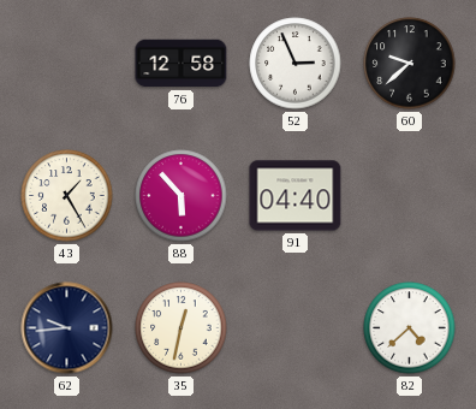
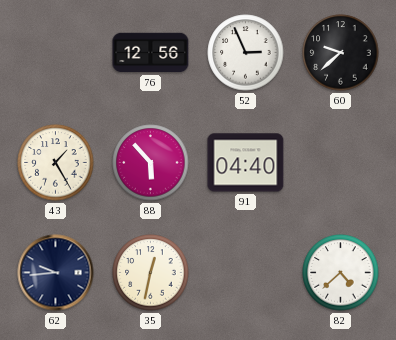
76: 12:58 -> 12:56
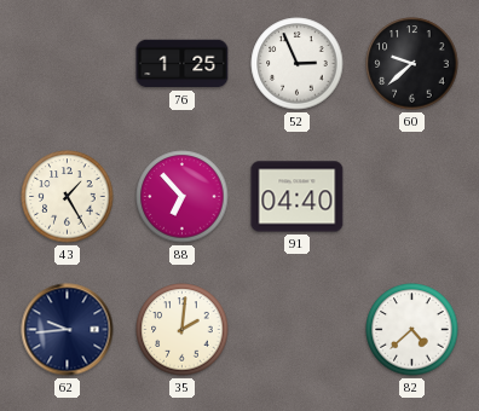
76: 12:56 -> 1:25
88: 5:53 -> 6:53
35: 12:32 -> 2:01
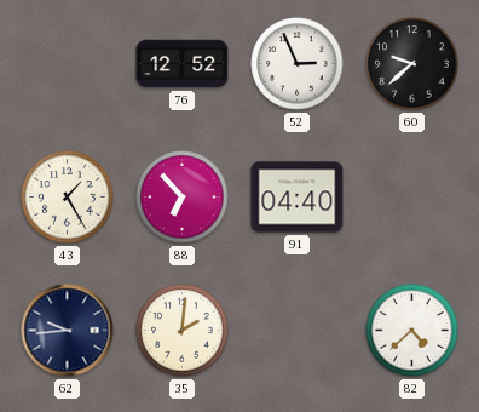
76: 1:25 -> 12:52
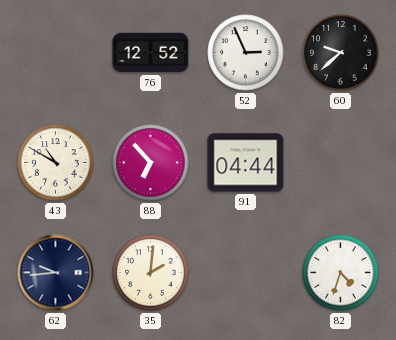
43: 1:25 -> 10:50
91: 04:40 -> 04:44
82: 4:38 -> 4:33
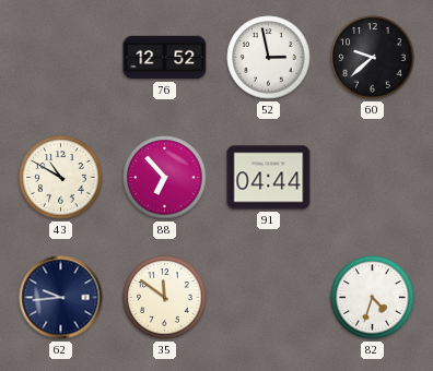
52: 2:56 -> 2:58
35: 2:01 -> 11:51
